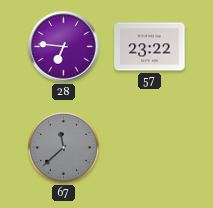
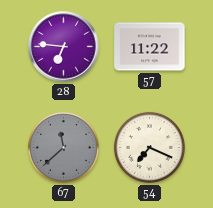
57: 23:22 -> 11:22
54: none -> 7:19
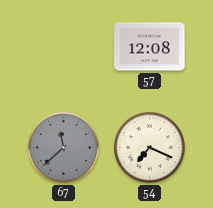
28: 6:46 -> none
57: 11:22 -> 12:08
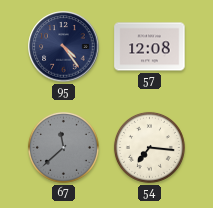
95: none -> 4:24
54: 7:19 -> 7:16
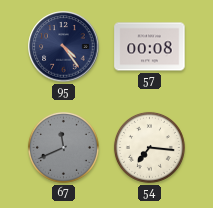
57: 12:08 -> 00:08
67: 11:38 -> 11:41
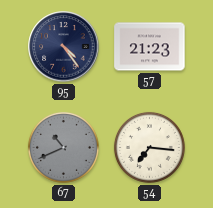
57: 00:08 -> 21:23
67: 11:41 -> 10:41
